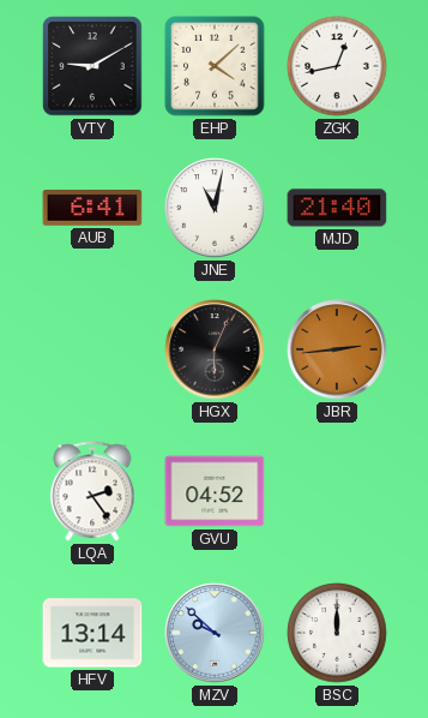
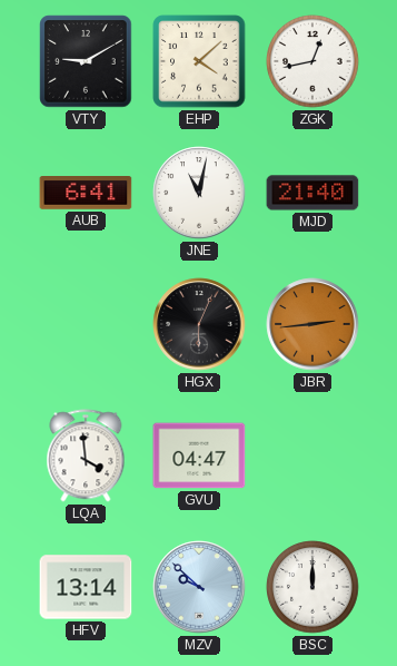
LQA: 2:24 -> 3:59
GVU: 04:52 -> 04:47
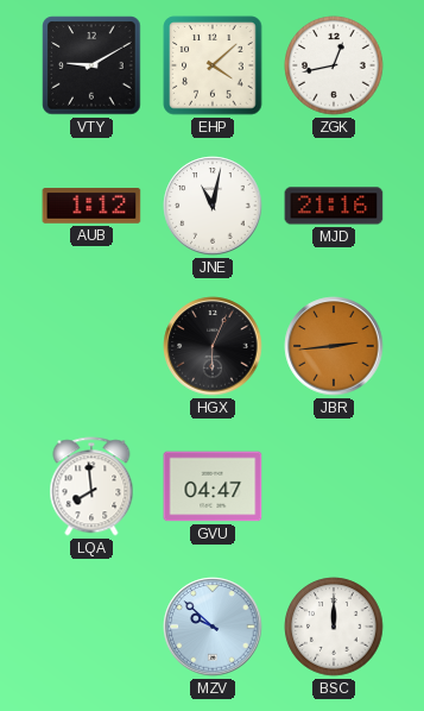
AUB: 6:41 -> 1:12
MJD: 21:40 -> 21:16
LQA: 3:59 -> 7:59
HFV: 13:14 -> none
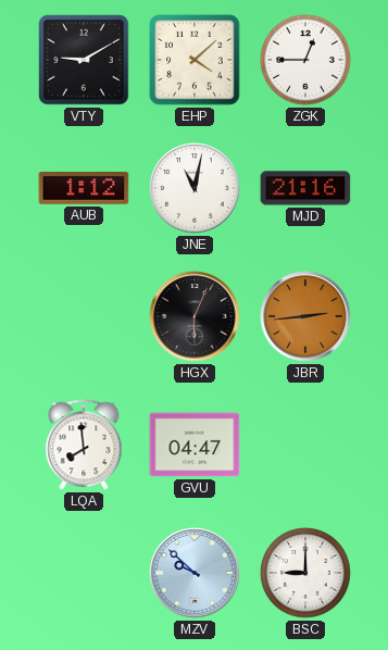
ZGK: 12:43 -> 12:45
BSC: 12:00 -> 9:00
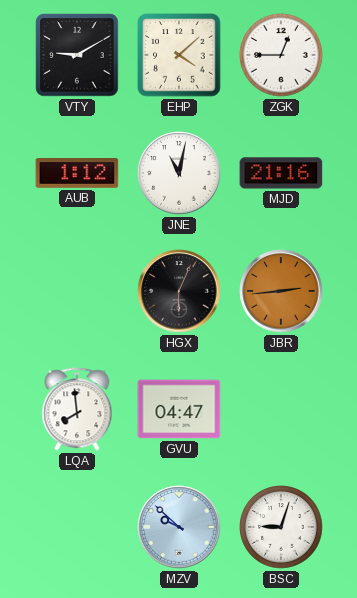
BSC: 9:00 -> 9:03
